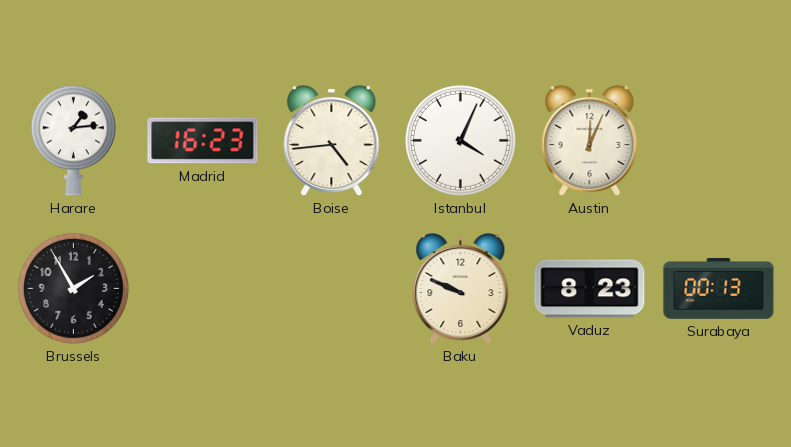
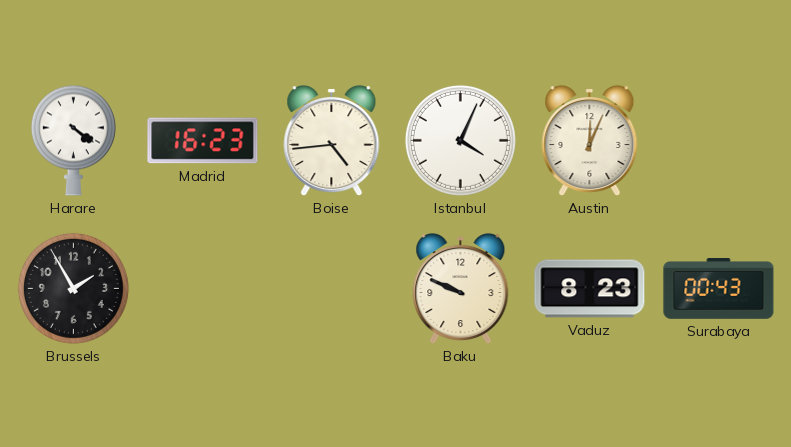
Harare: 1:14 -> 4:21
Surabaya: 00:13 -> 00:43
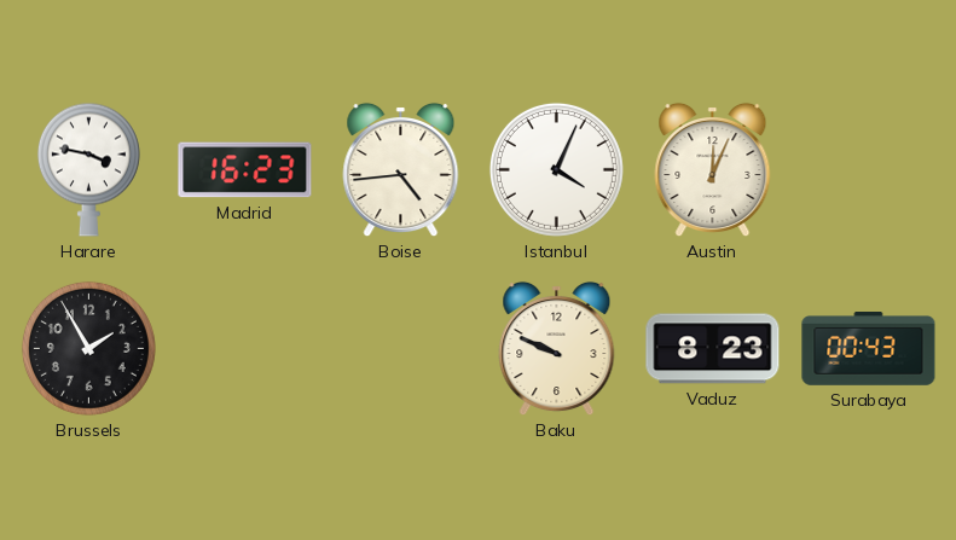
Harare: 4:21 -> 3:47
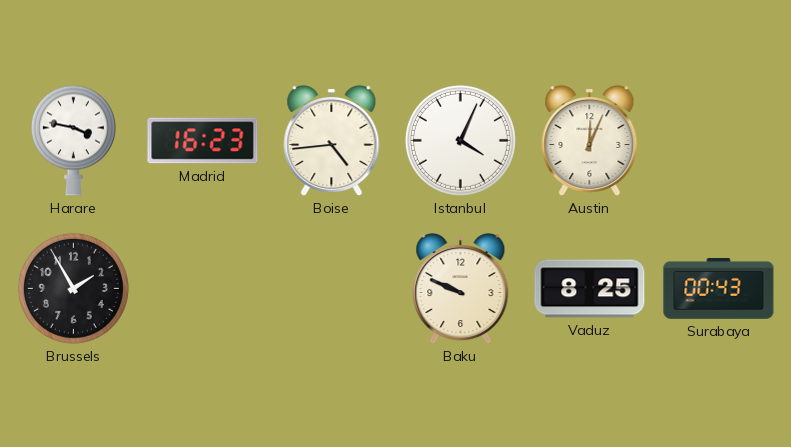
Vaduz: 8:23 -> 8:25
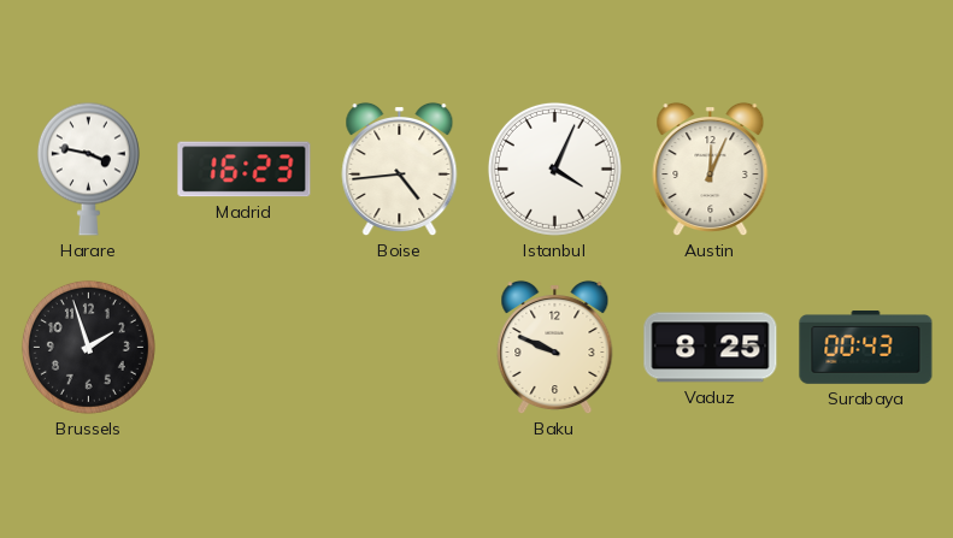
Brussels: 1:55 -> 1:57
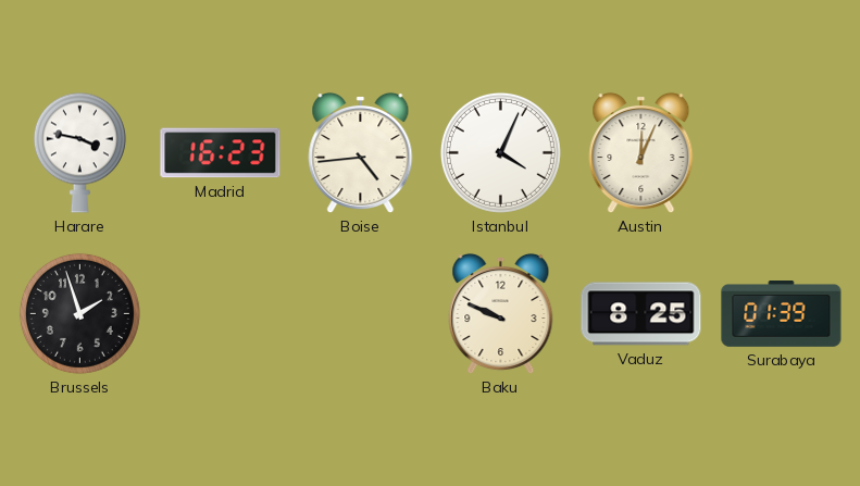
Surabaya: 00:43 -> 01:39
